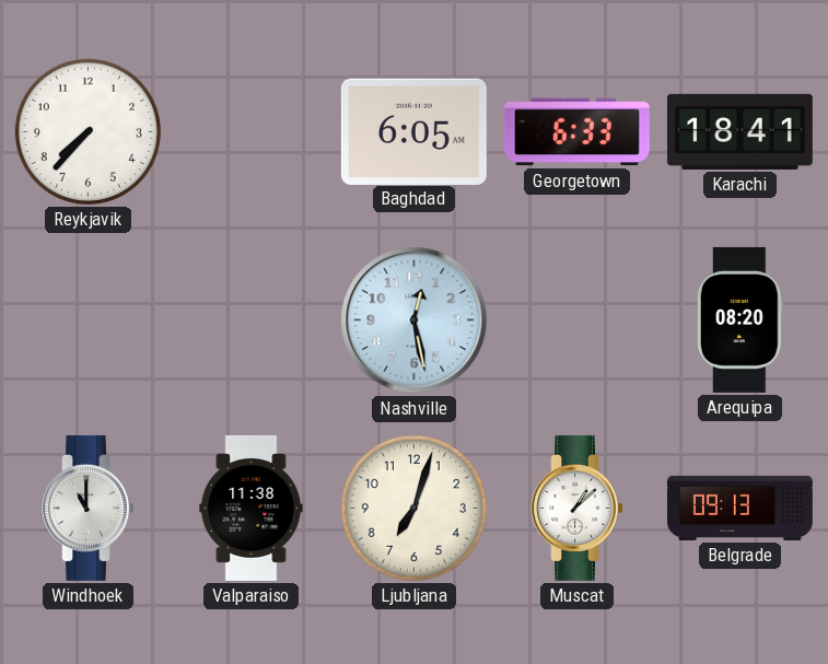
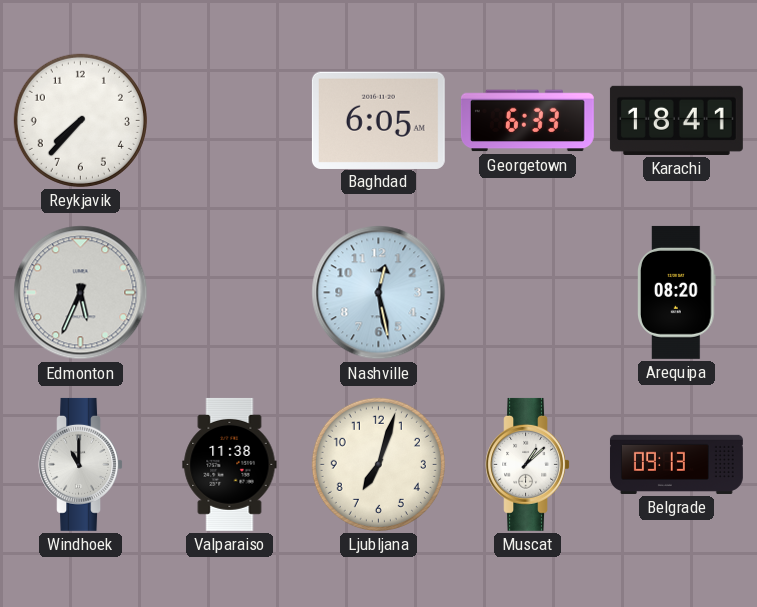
Edmonton: none -> 5:34
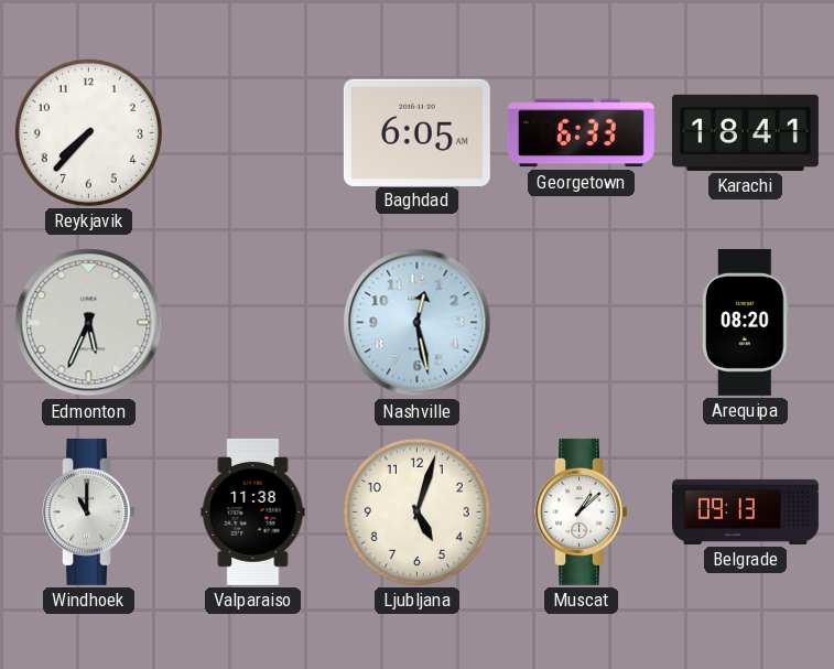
Ljubljana: 7:03 -> 5:03
